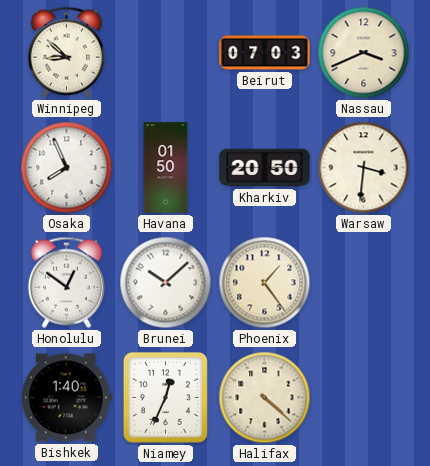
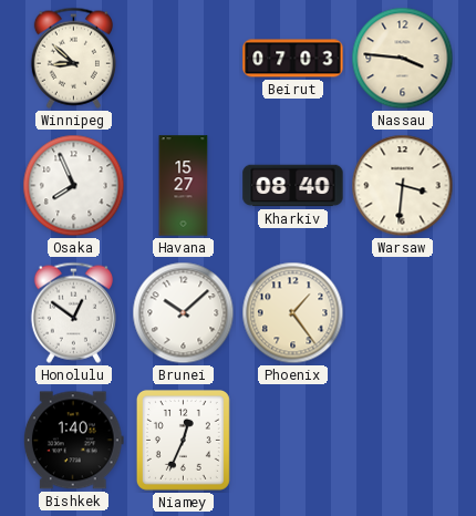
Nassau: 3:41 -> 3:46
Havana: 01:50 -> 15:27
Kharkiv: 20:50 -> 08:40
Halifax: 4:22 -> none
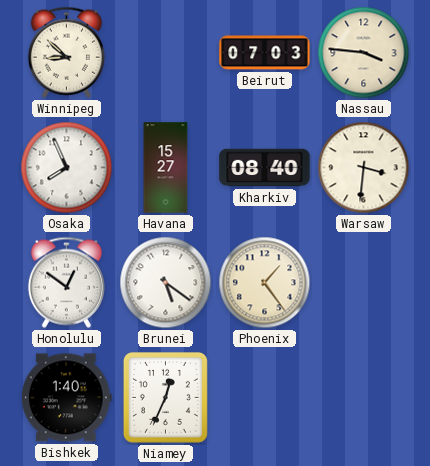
Brunei: 10:08 -> 5:21
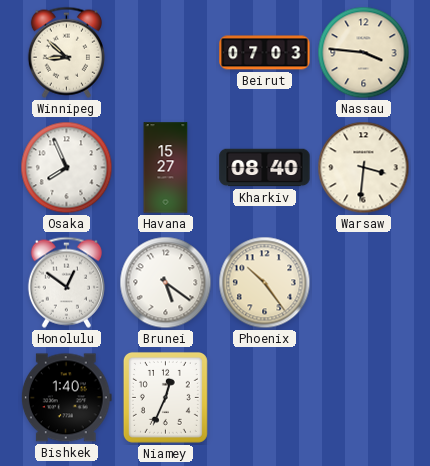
Phoenix: 1:24 -> 10:24
